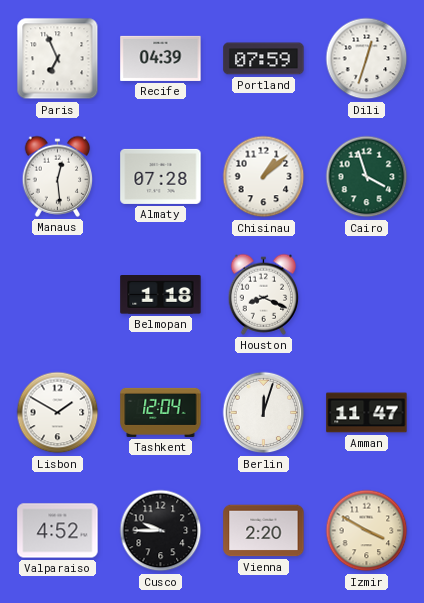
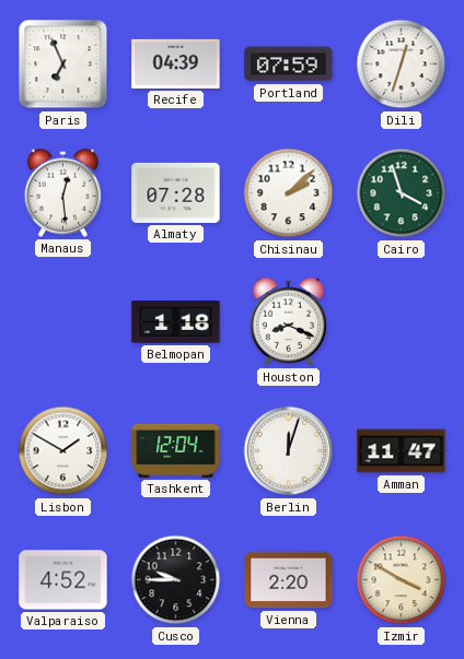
Chisinau: 1:08 -> 2:08
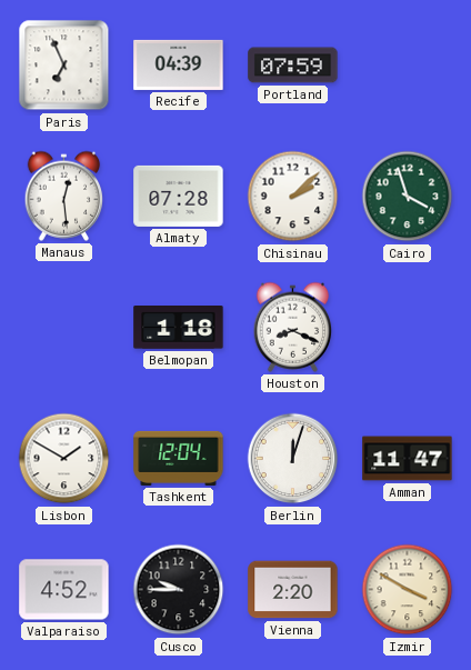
Dili: 12:33 -> none
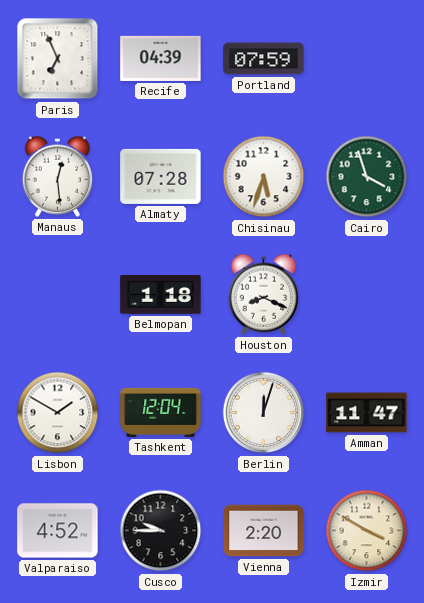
Chisinau: 2:08 -> 5:33
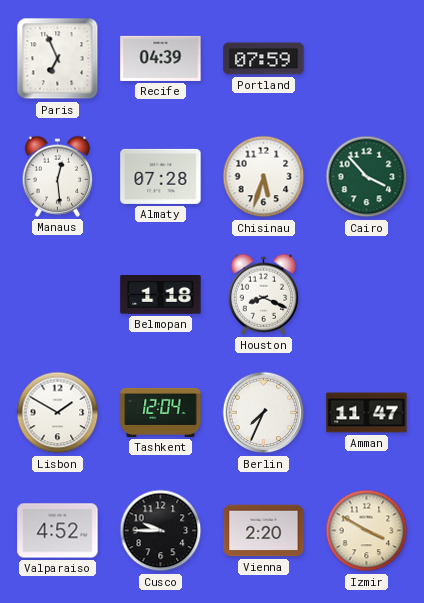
Cairo: 3:57 -> 3:53
Berlin: 12:03 -> 7:34
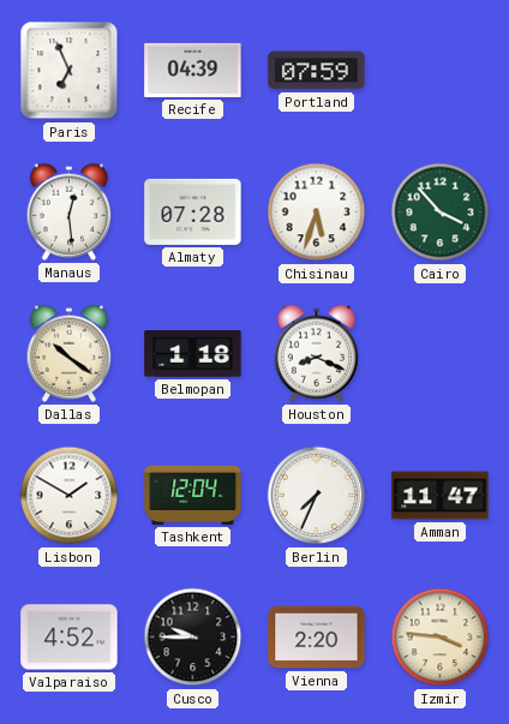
Dallas: none -> 10:21
Izmir: 3:50 -> 3:46
